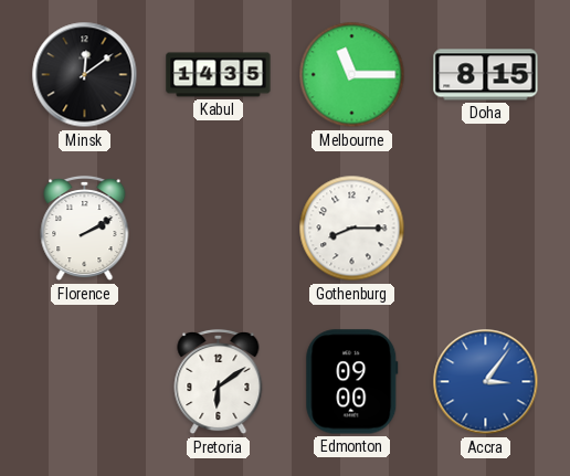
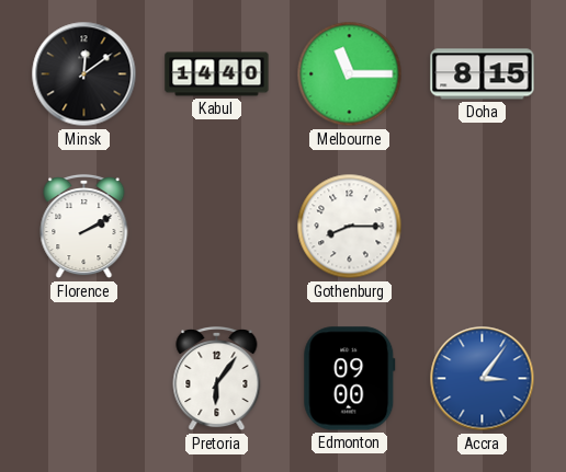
Kabul: 14:35 -> 14:40
Pretoria: 6:09 -> 6:06
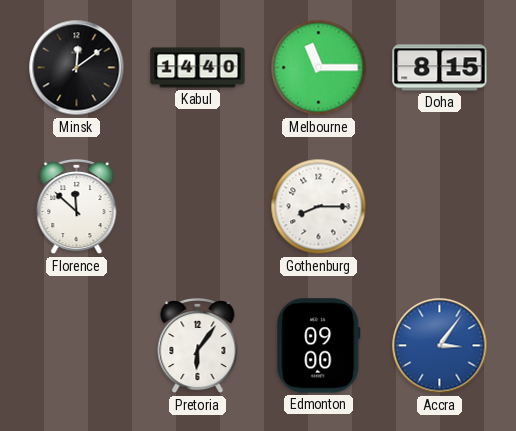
Florence: 2:10 -> 11:52
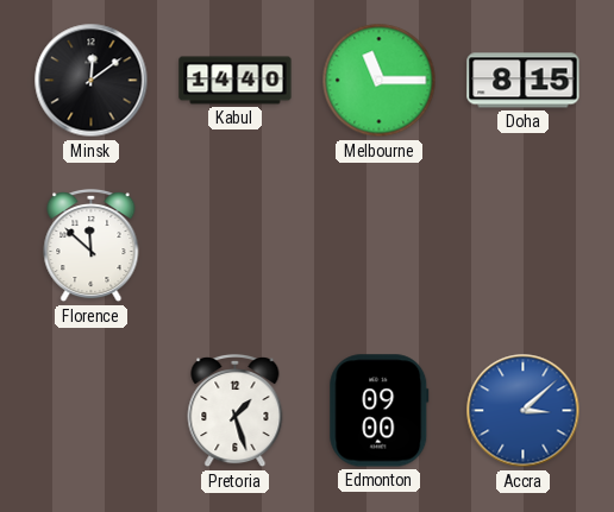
Gothenburg: 8:15 -> none
Pretoria: 6:06 -> 1:27
Accra: 3:06 -> 3:08
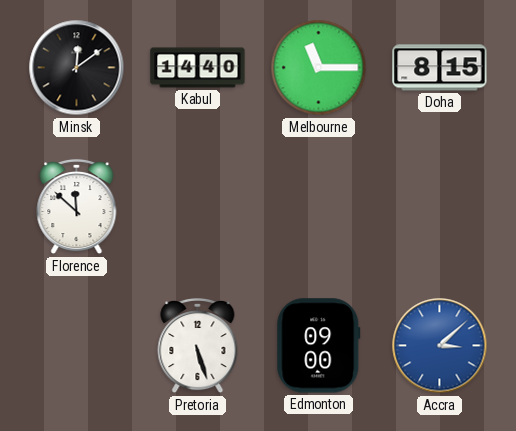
Pretoria: 1:27 -> 5:27
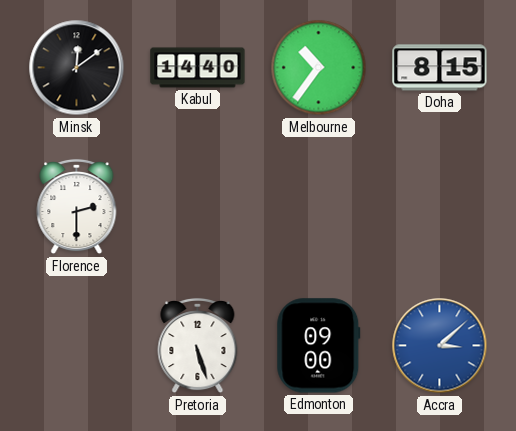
Melbourne: 11:15 -> 10:36
Florence: 11:52 -> 2:30
